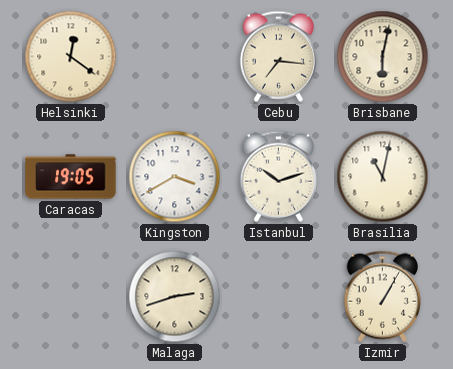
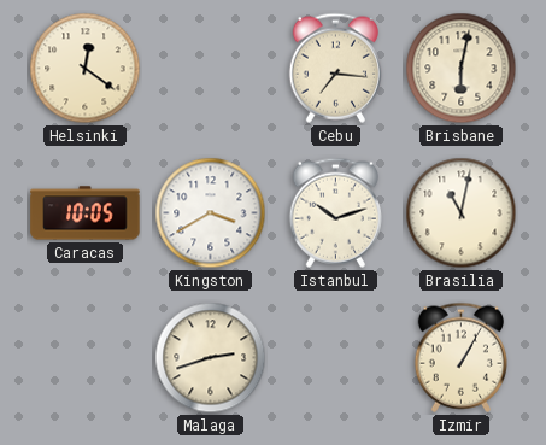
Caracas: 19:05 -> 10:05
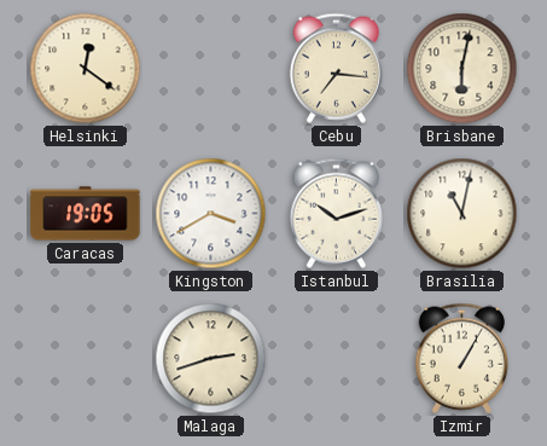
Caracas: 10:05 -> 19:05
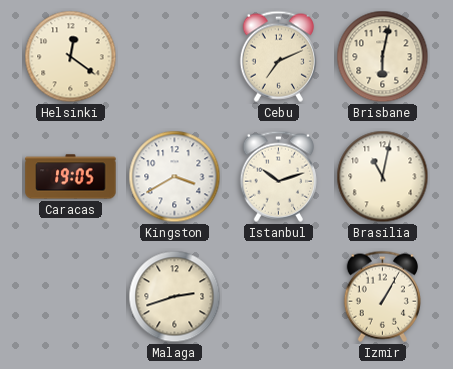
Cebu: 7:16 -> 7:11
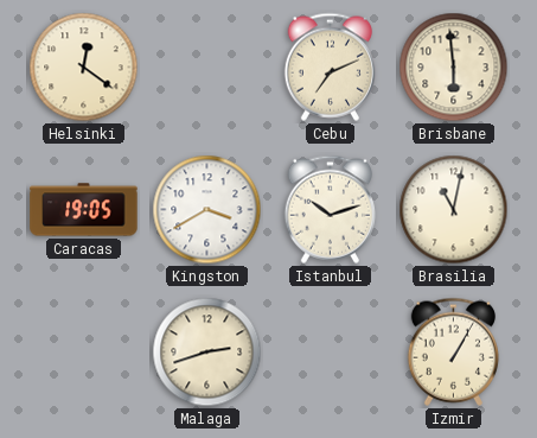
Brisbane: 6:02 -> 5:59
